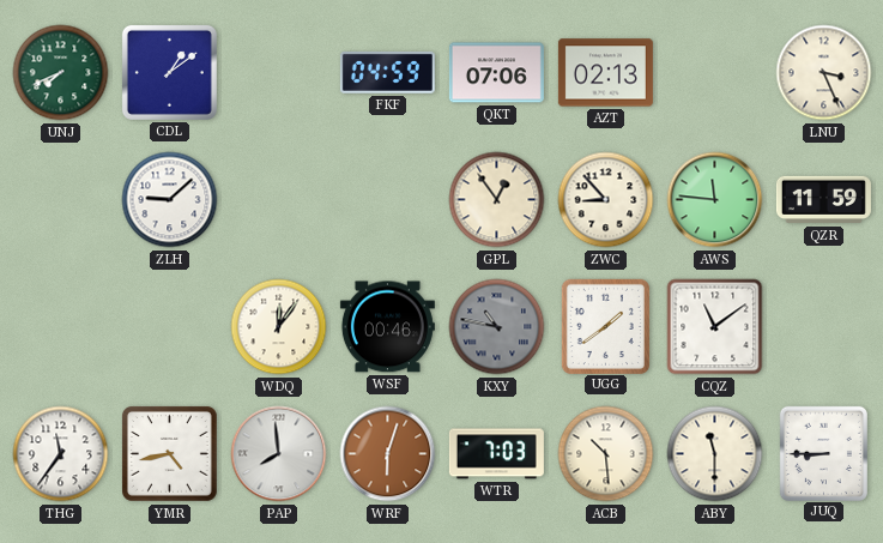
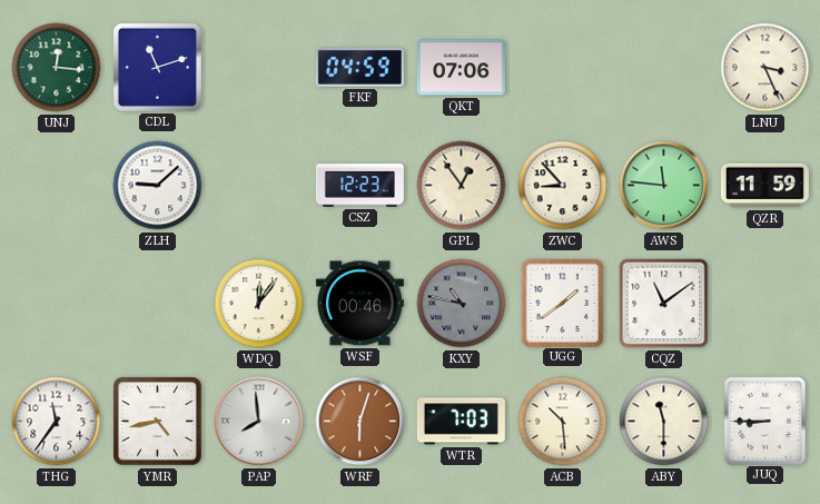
UNJ: 7:41 -> 12:16
CDL: 1:09 -> 11:12
AZT: 02:13 -> none
CSZ: none -> 12:23
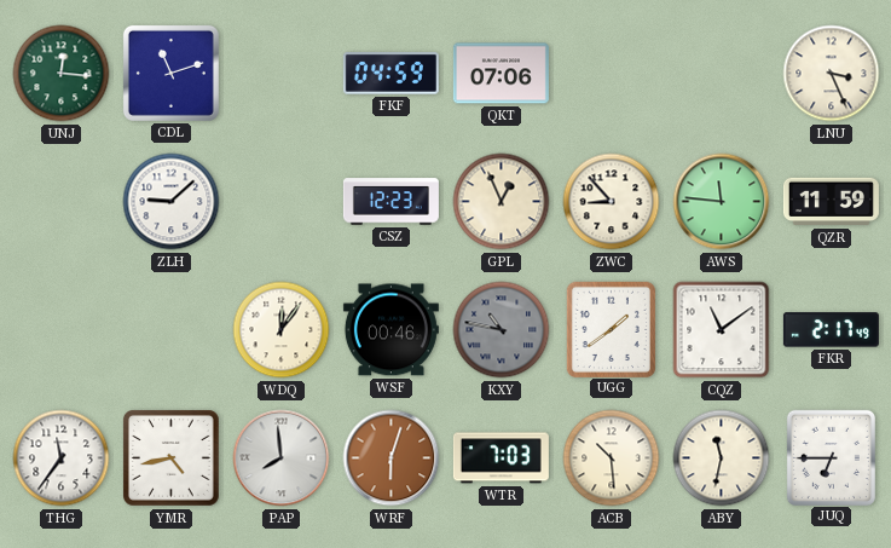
GPL: 12:54 -> 12:56
FKR: none -> 2:17
ABY: 11:30 -> 11:32
JUQ: 8:45 -> 6:45
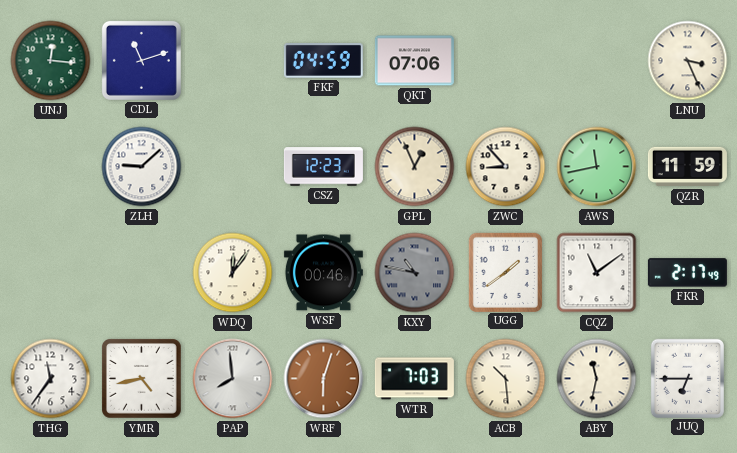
AWS: 11:46 -> 11:43
